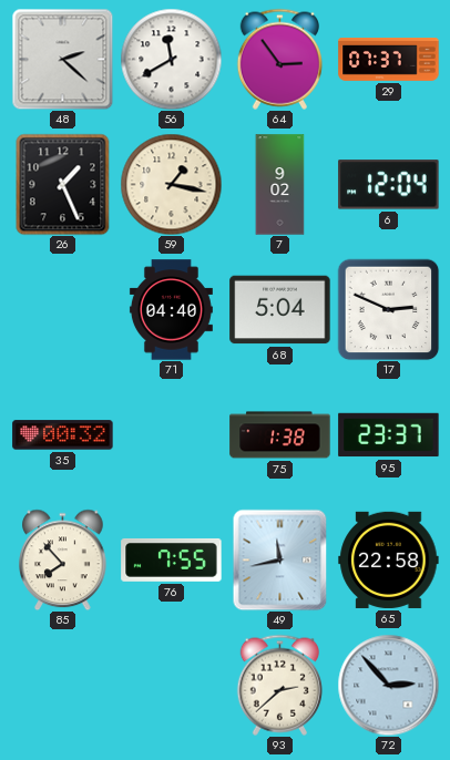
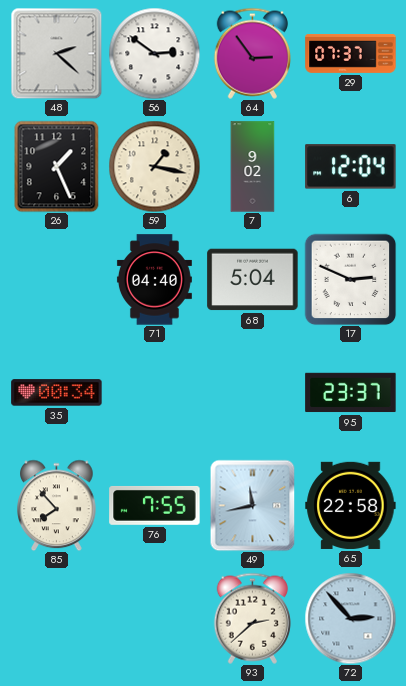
56: 11:40 -> 2:51
35: 00:32 -> 00:34
75: 1:38 -> none
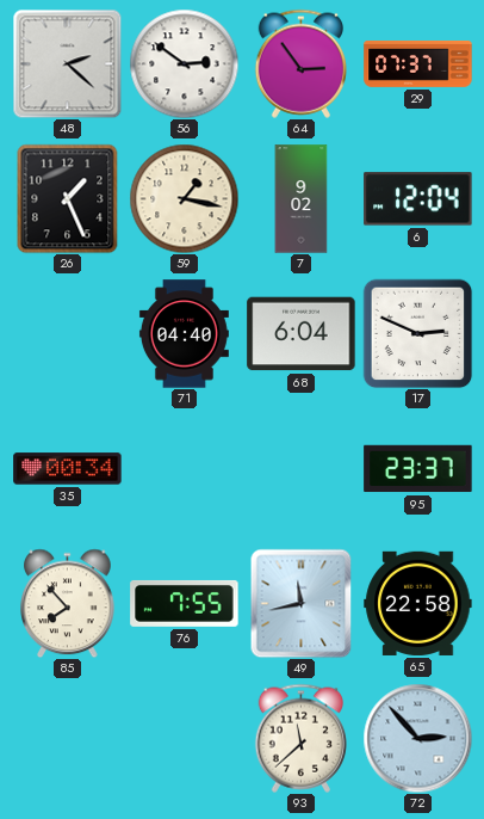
68: 5:04 -> 6:04
93: 2:38 -> 11:38
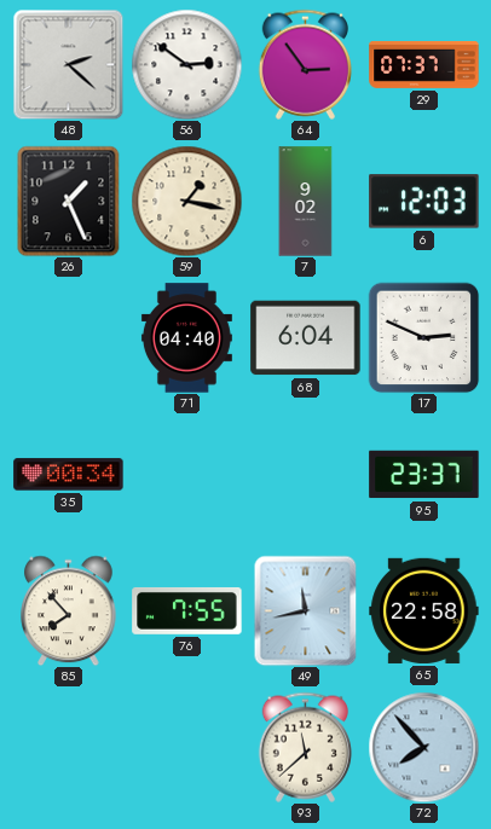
6: 12:04 -> 12:03
72: 2:53 -> 7:53
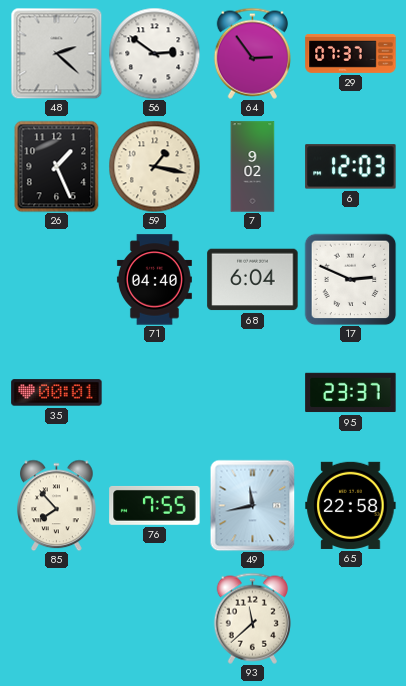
35: 00:34 -> 00:01
72: 7:53 -> none
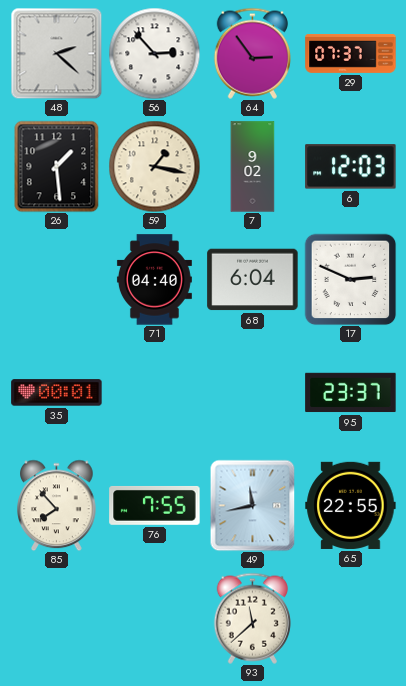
56: 2:51 -> 2:53
26: 1:26 -> 1:29
65: 22:58 -> 22:55
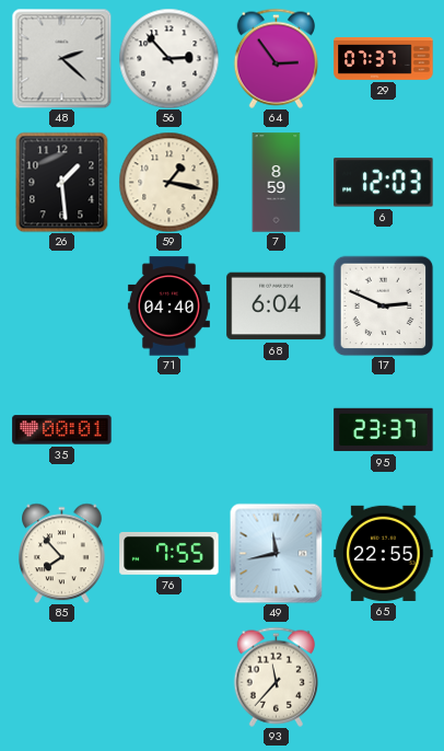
7: 9:02 -> 8:59
93: 11:38 -> 11:37
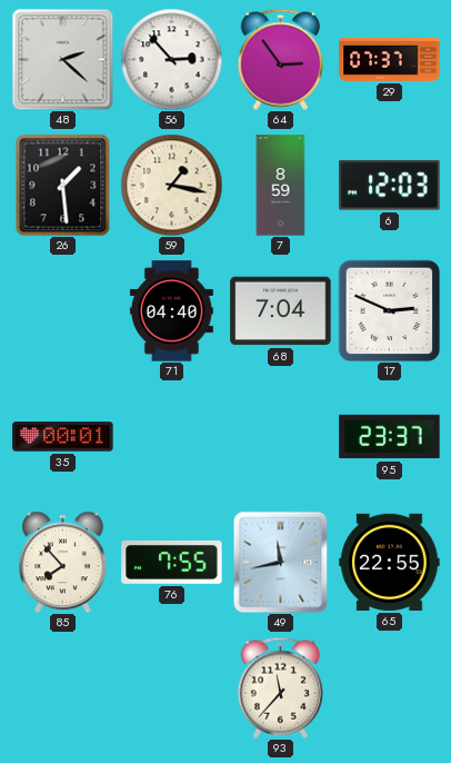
68: 6:04 -> 7:04
